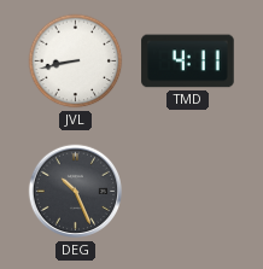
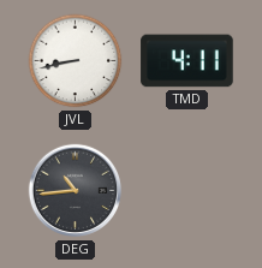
DEG: 10:26 -> 10:44
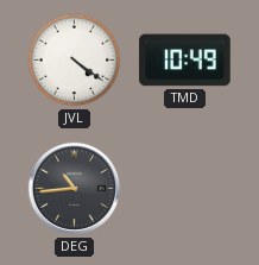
JVL: 8:43 -> 4:21
TMD: 4:11 -> 10:49
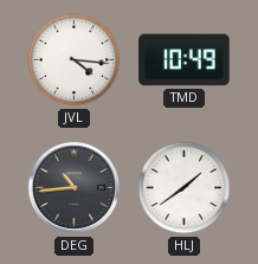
JVL: 4:21 -> 4:16
HLJ: none -> 1:39
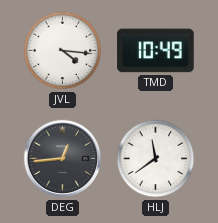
DEG: 10:44 -> 12:44
HLJ: 1:39 -> 11:39
